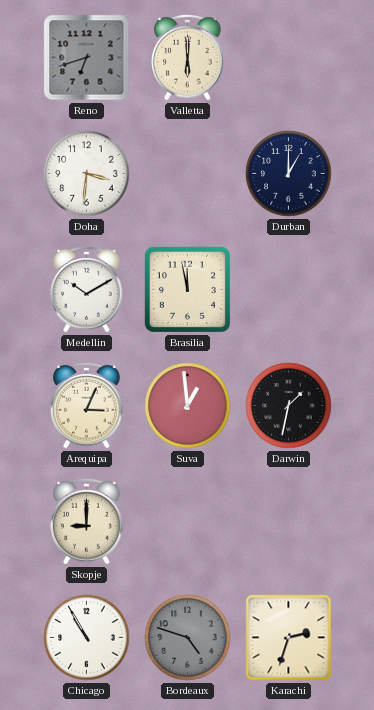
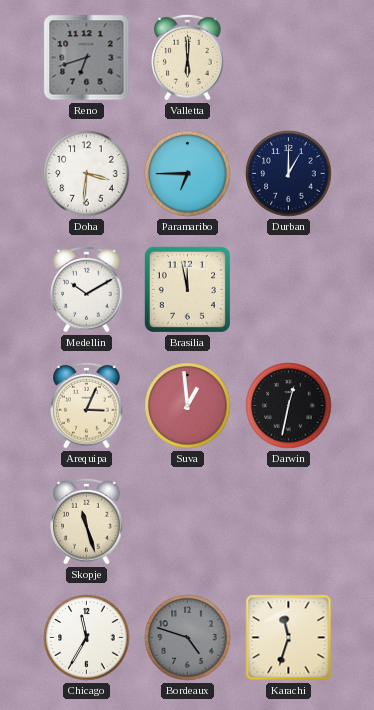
Paramaribo: none -> 6:45
Darwin: 1:32 -> 12:32
Skopje: 9:00 -> 11:27
Chicago: 10:55 -> 11:35
Karachi: 2:33 -> 11:33
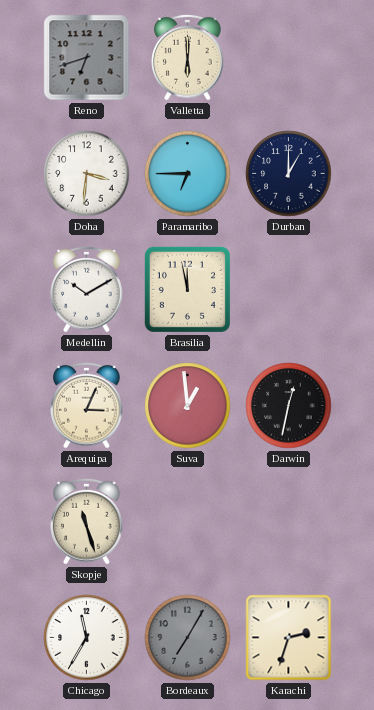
Bordeaux: 4:48 -> 7:05
Karachi: 11:33 -> 2:33
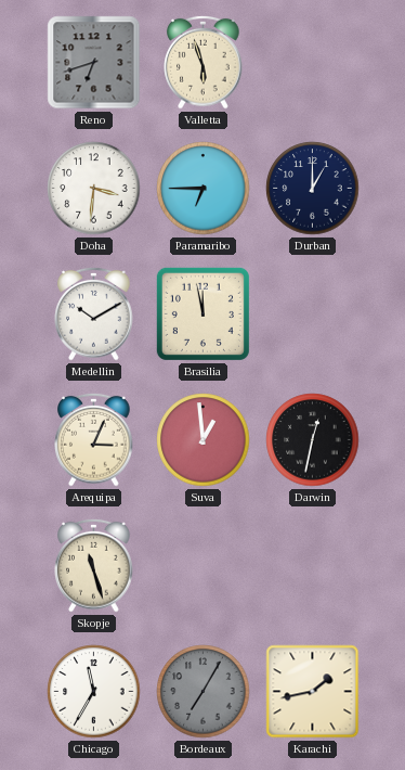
Valletta: 6:00 -> 5:57
Karachi: 2:33 -> 1:43
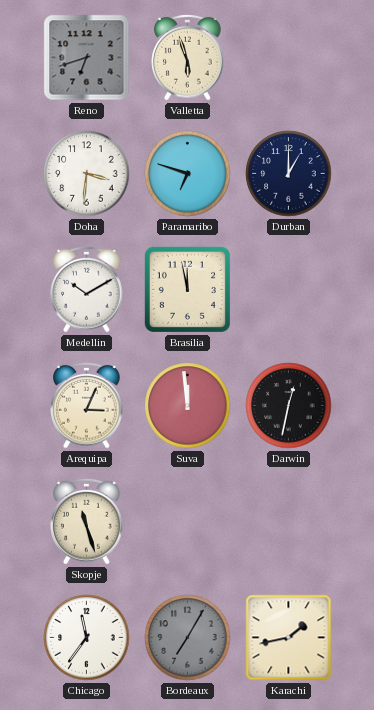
Paramaribo: 6:45 -> 6:48
Suva: 12:59 -> 11:59
Chicago: 11:35 -> 11:36
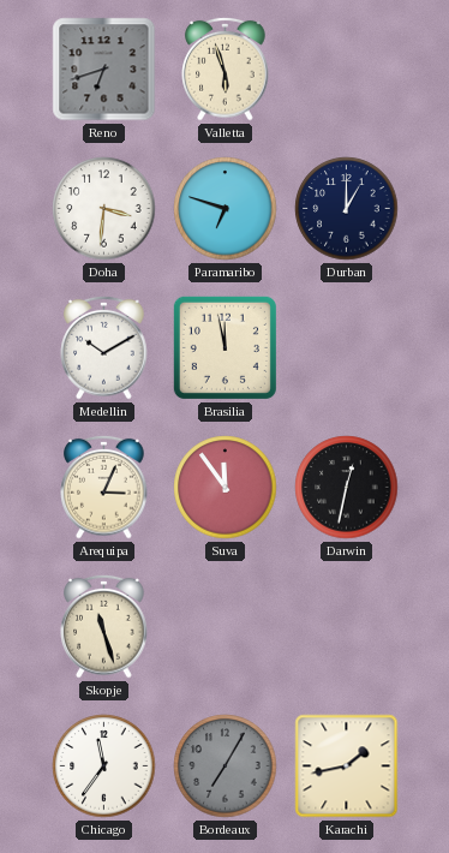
Suva: 11:59 -> 11:54
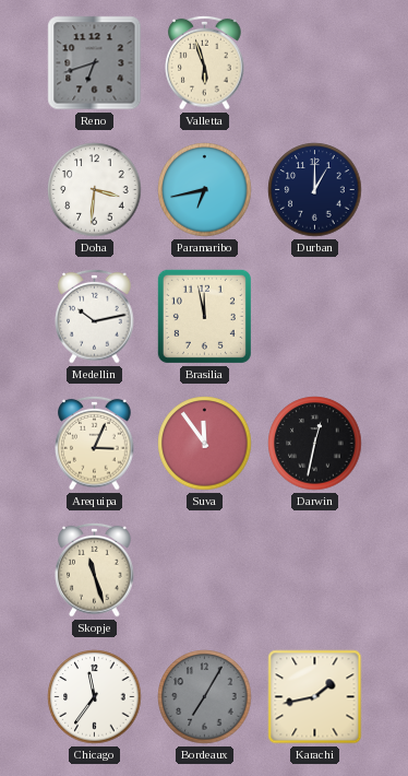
Paramaribo: 6:48 -> 6:43
Medellin: 10:10 -> 10:13
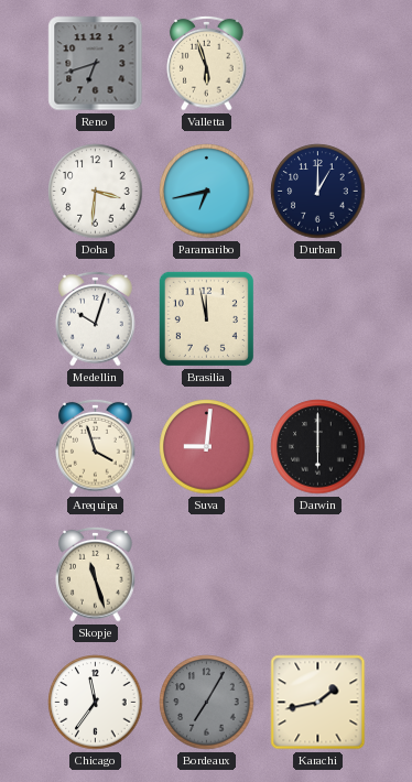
Medellin: 10:13 -> 10:03
Arequipa: 3:04 -> 3:57
Suva: 11:54 -> 9:01
Darwin: 12:32 -> 6:00
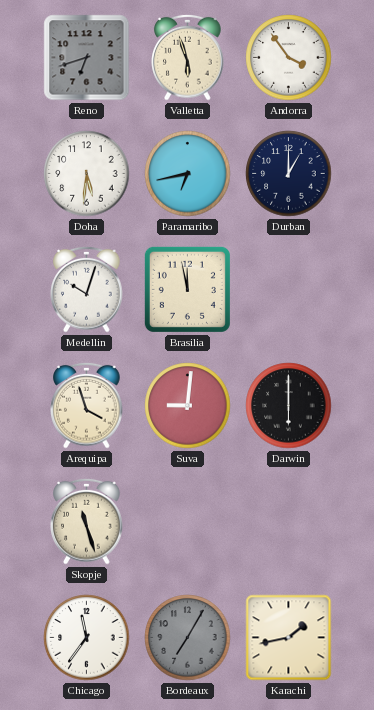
Andorra: none -> 3:54
Doha: 3:31 -> 5:31
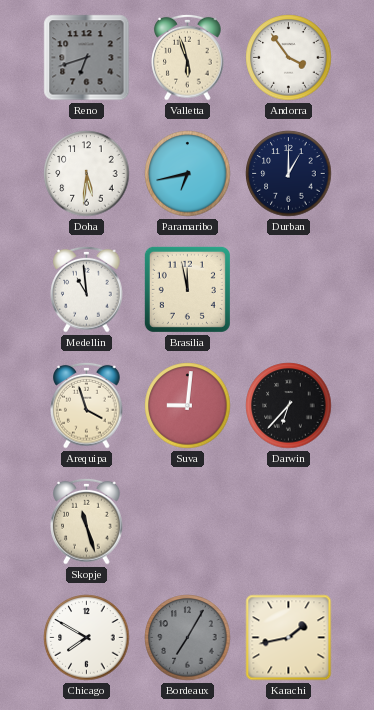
Medellin: 10:03 -> 10:59
Darwin: 6:00 -> 6:37
Chicago: 11:36 -> 7:50
